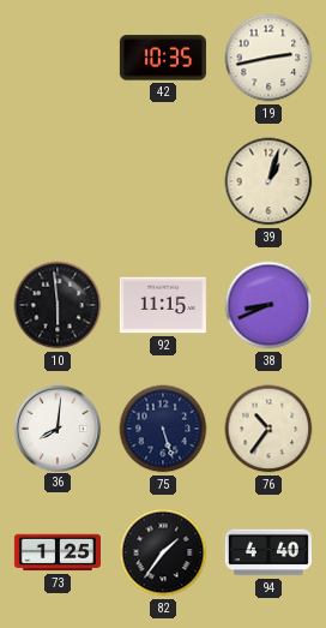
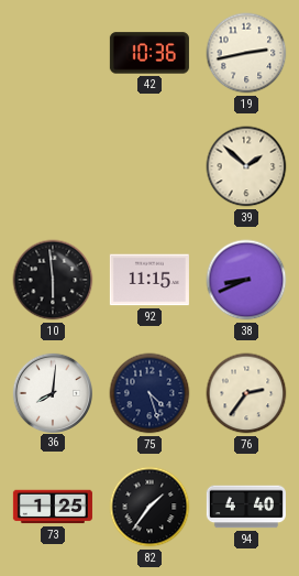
42: 10:35 -> 10:36
39: 1:03 -> 1:52
75: 5:27 -> 4:27
76: 10:36 -> 2:36
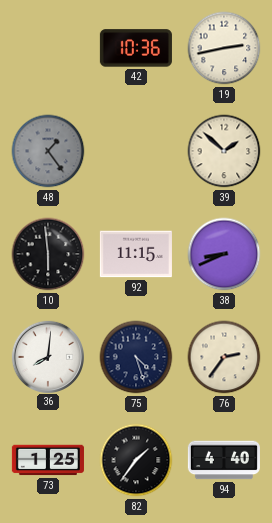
48: none -> 1:24
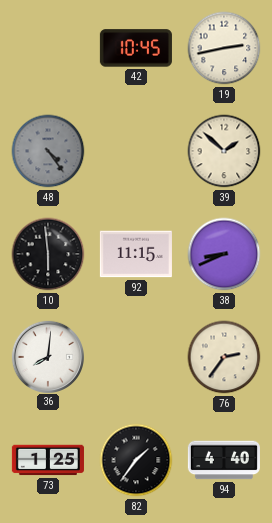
42: 10:36 -> 10:45
48: 1:24 -> 4:24
75: 4:27 -> none
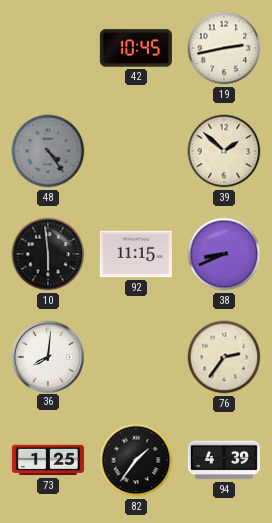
94: 4:40 -> 4:39
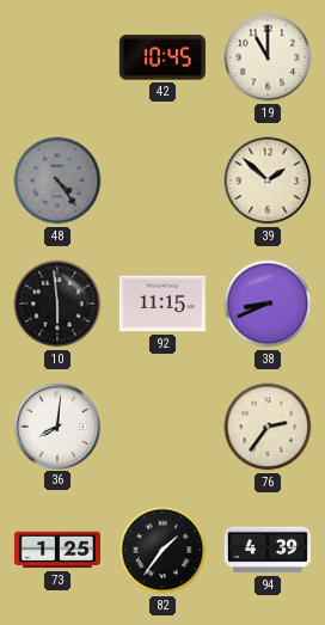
19: 2:43 -> 11:00
